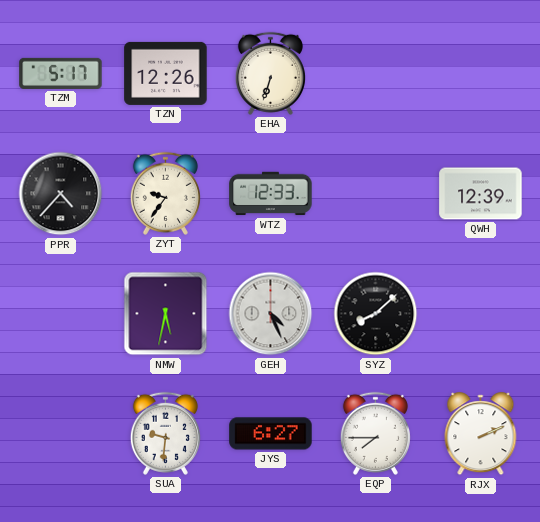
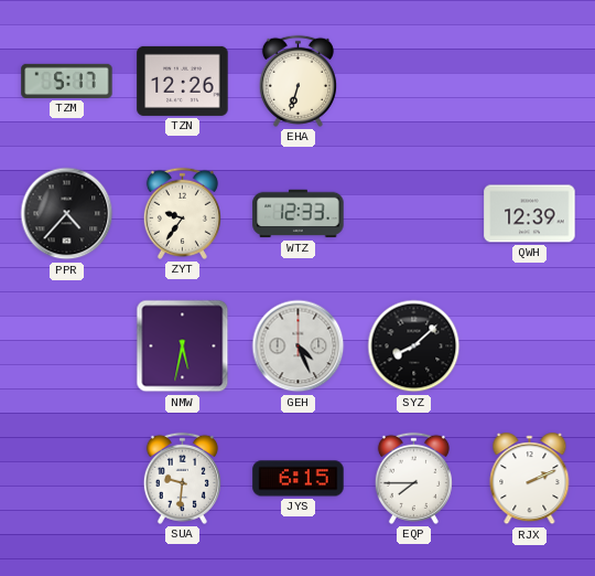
JYS: 6:27 -> 6:15
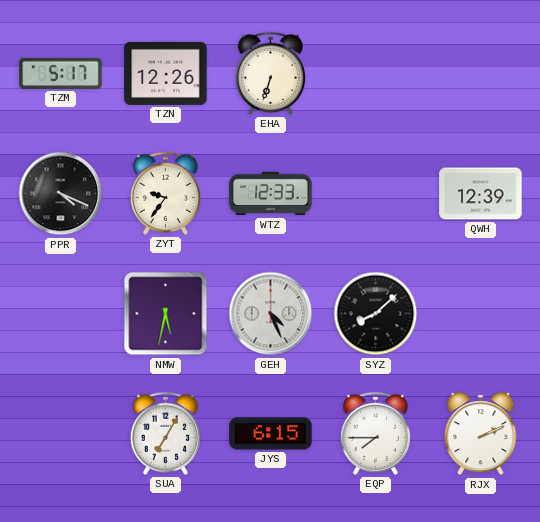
PPR: 4:37 -> 4:19
SUA: 9:31 -> 7:05
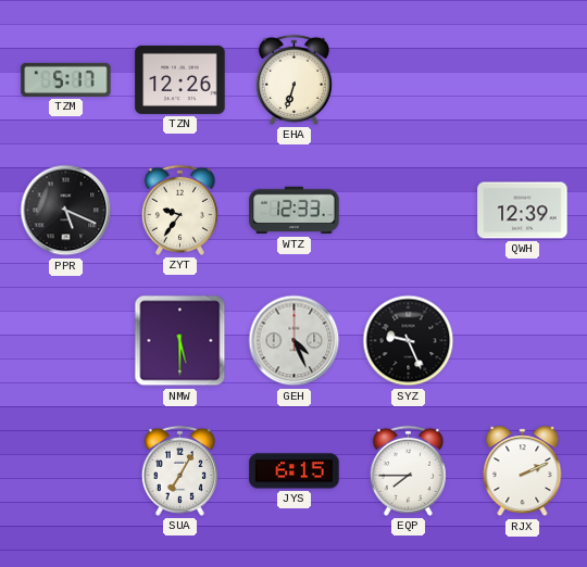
PPR: 4:19 -> 5:19
NMW: 5:32 -> 5:30
SYZ: 8:08 -> 9:26
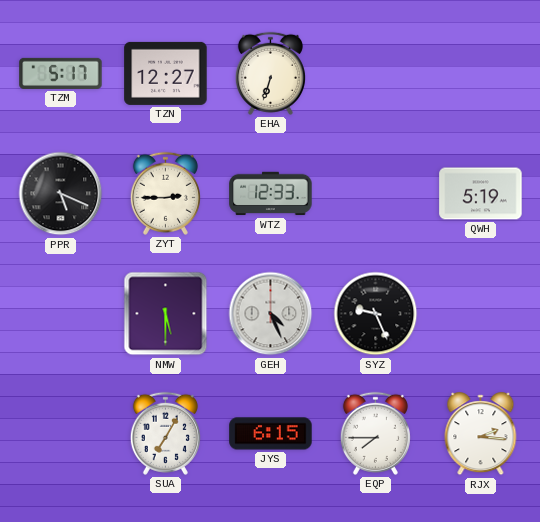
TZN: 12:26 -> 12:27
ZYT: 9:36 -> 2:45
QWH: 12:39 -> 5:19
RJX: 2:11 -> 2:16
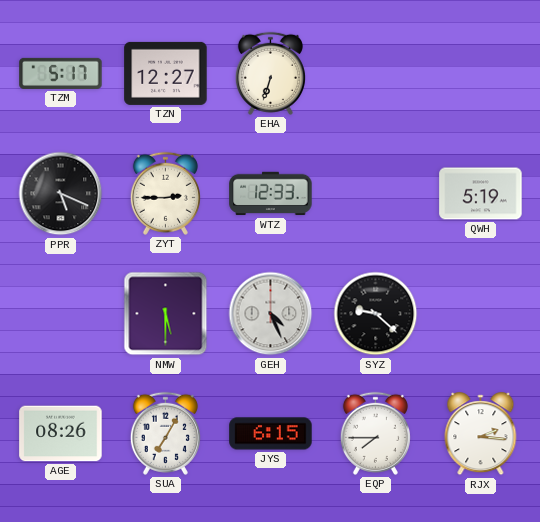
SYZ: 9:26 -> 9:22
AGE: none -> 08:26
